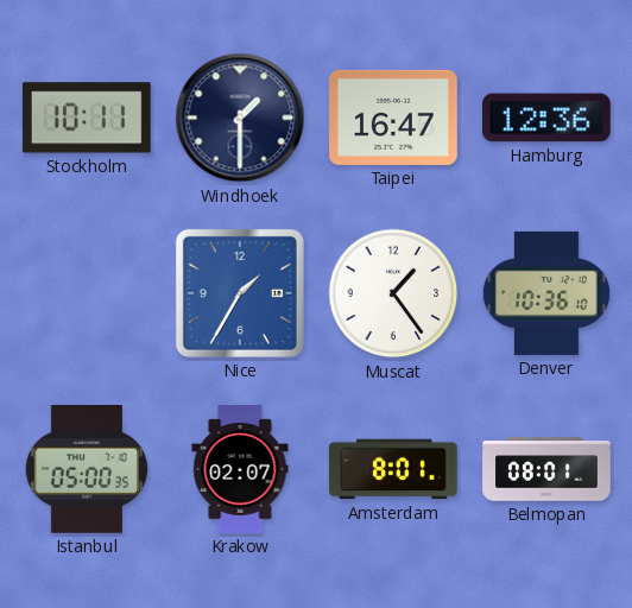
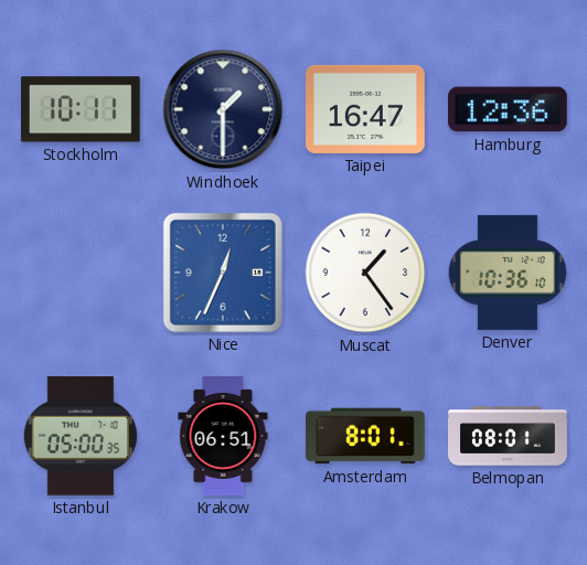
Nice: 1:35 -> 12:34
Krakow: 02:07 -> 06:51
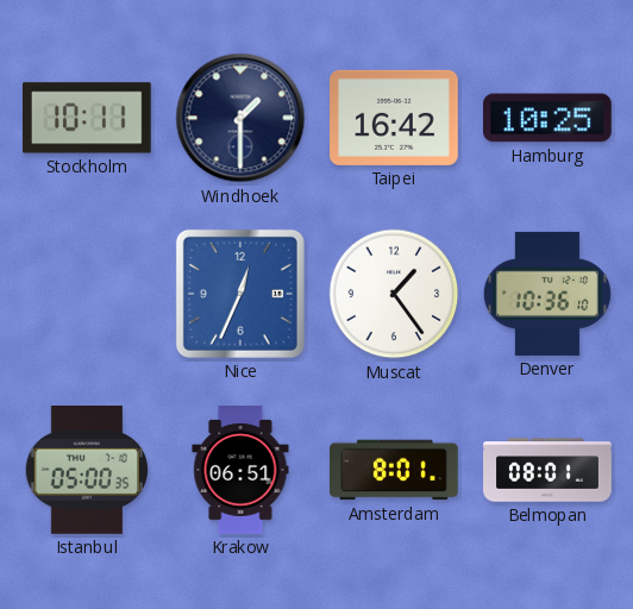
Taipei: 16:47 -> 16:42
Hamburg: 12:36 -> 10:25
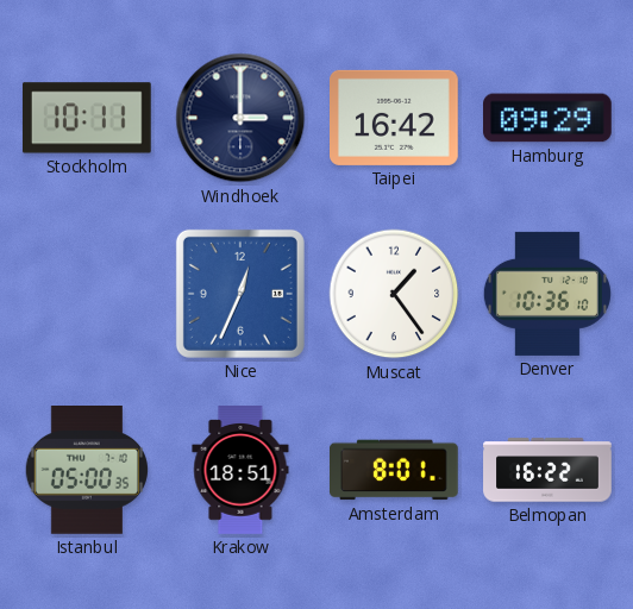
Windhoek: 1:30 -> 3:00
Hamburg: 10:25 -> 09:29
Krakow: 06:51 -> 18:51
Belmopan: 08:01 -> 16:22
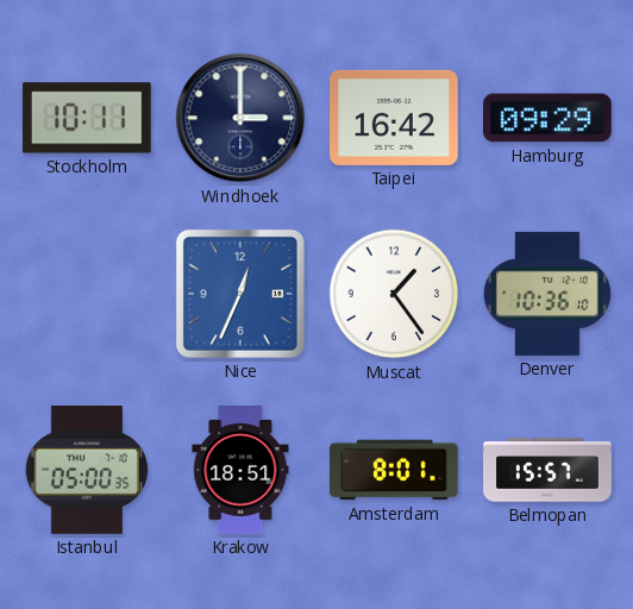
Belmopan: 16:22 -> 15:57
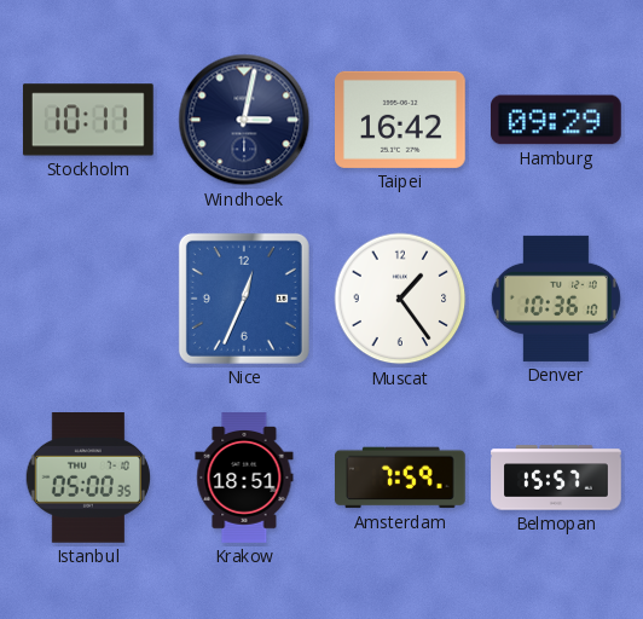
Windhoek: 3:00 -> 3:02
Amsterdam: 8:01 -> 7:59
